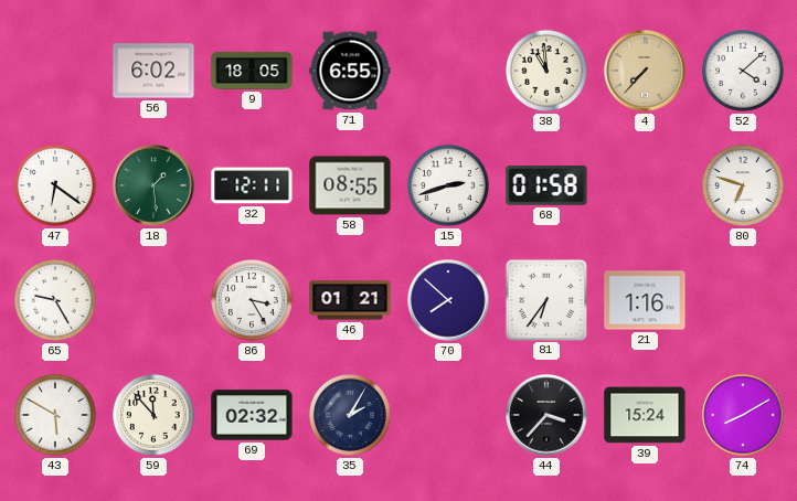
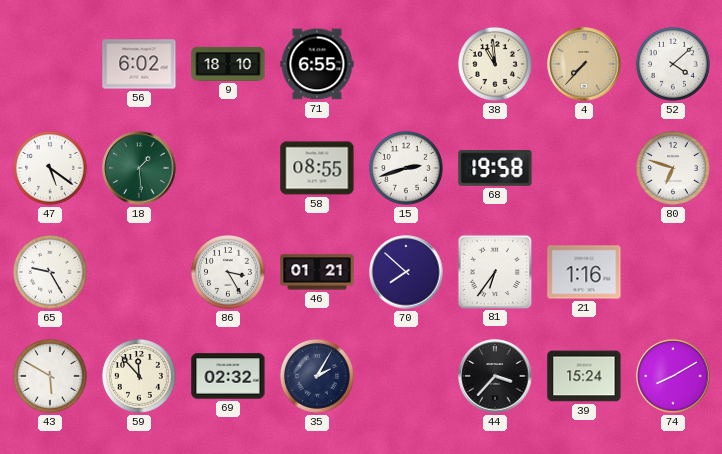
9: 18:05 -> 18:10
47: 6:21 -> 5:21
32: 12:11 -> none
68: 01:58 -> 19:58
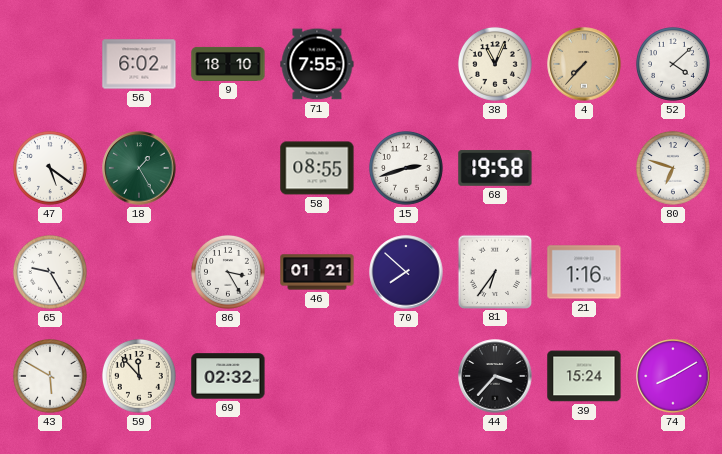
71: 6:55 -> 7:55
38: 10:59 -> 11:04
18: 1:29 -> 1:25
35: 2:05 -> none
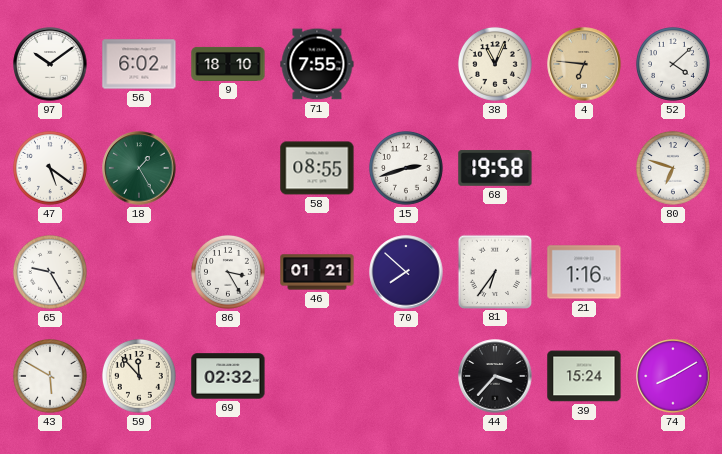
97: none -> 10:09
4: 7:37 -> 6:46
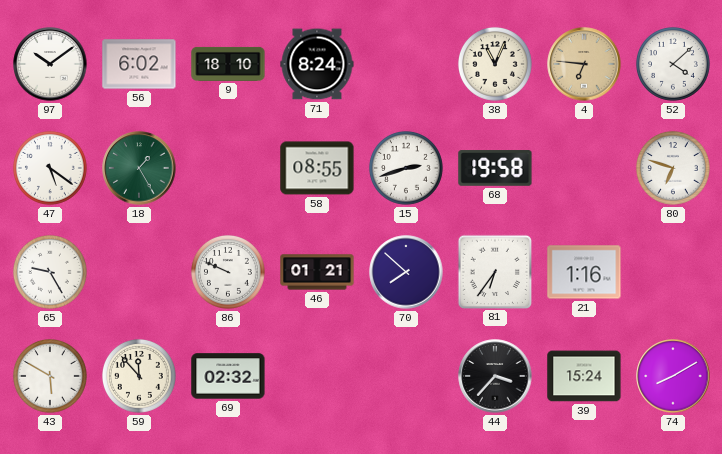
71: 7:55 -> 8:24
86: 3:25 -> 9:49
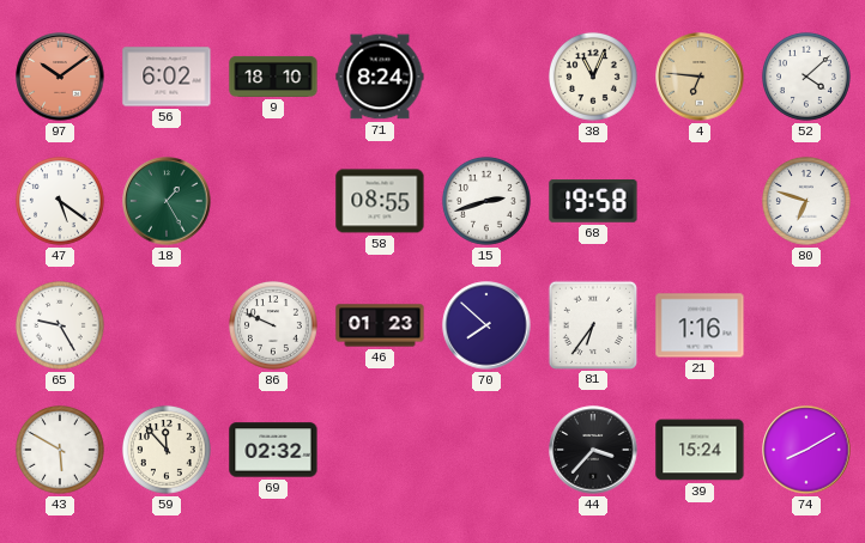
97 dial: white -> salmon
46: 01:21 -> 01:23
